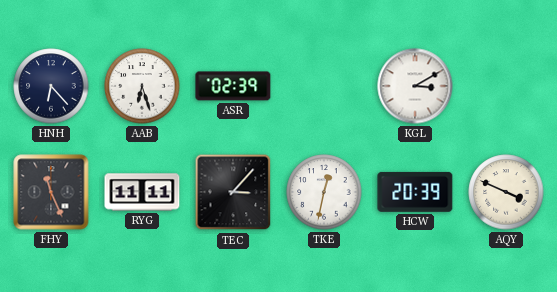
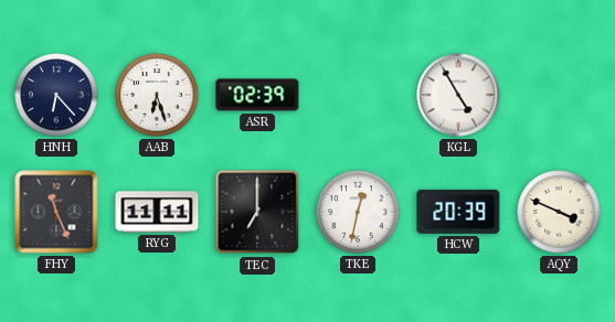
KGL: 3:10 -> 4:55
TEC: 3:07 -> 7:00
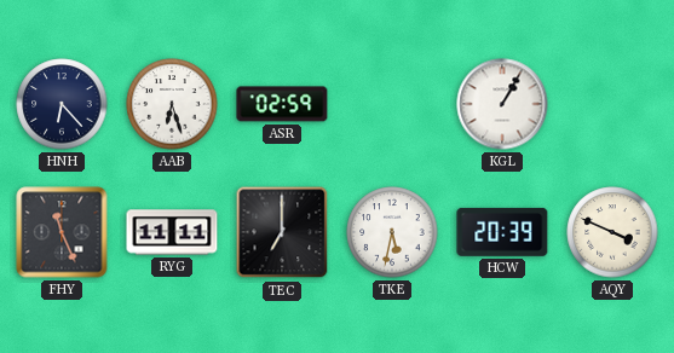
ASR: 02:39 -> 02:59
KGL: 4:55 -> 1:05
TKE: 12:32 -> 5:32
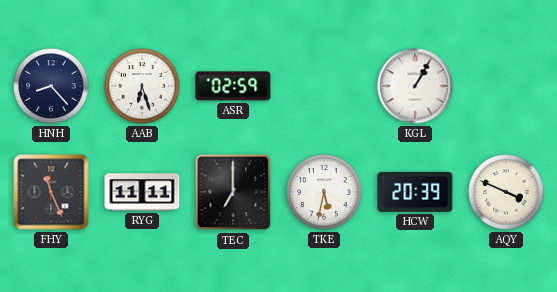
HNH: 6:23 -> 8:23
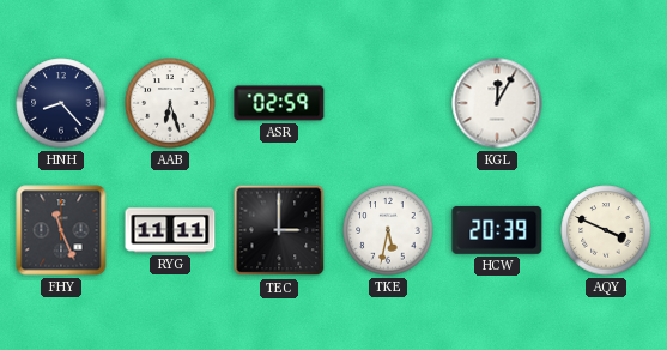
KGL: 1:05 -> 12:05
TEC: 7:00 -> 3:00
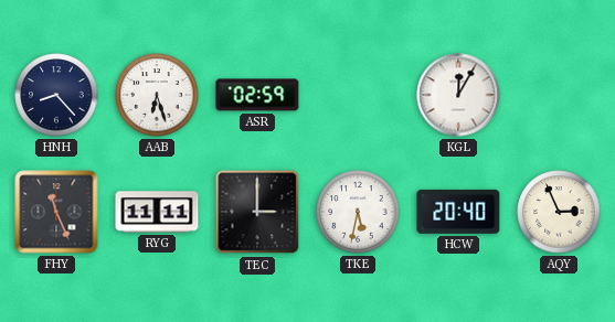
HCW: 20:39 -> 20:40
AQY: 3:49 -> 2:56
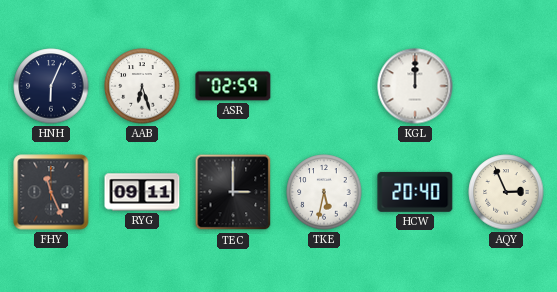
HNH: 8:23 -> 6:04
KGL: 12:05 -> 12:00
RYG: 11:11 -> 09:11
